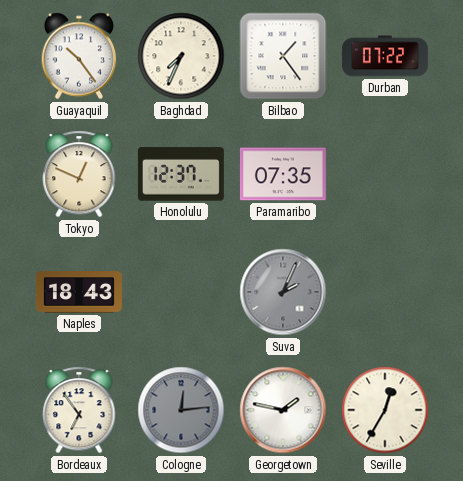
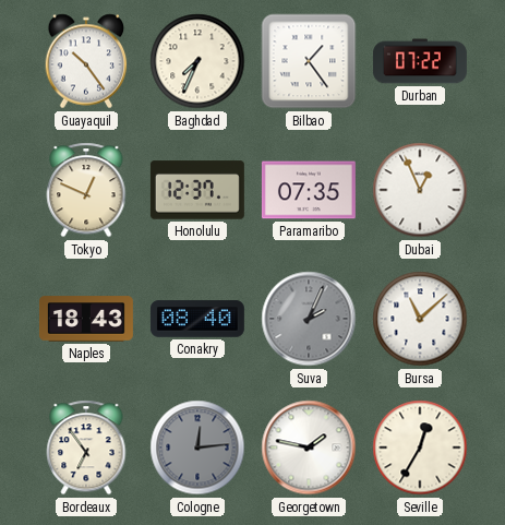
Dubai: none -> 12:56
Conakry: none -> 08:40
Bursa: none -> 11:08
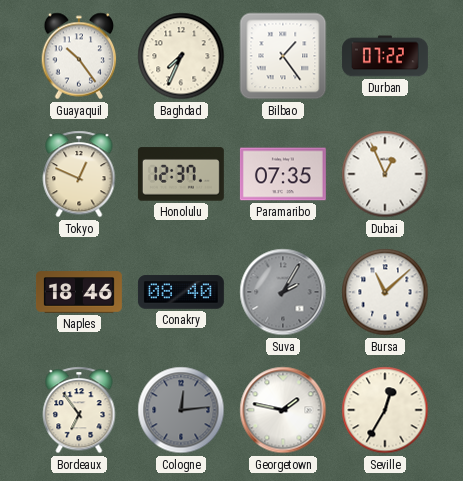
Naples: 18:43 -> 18:46
Suva: 2:04 -> 2:05
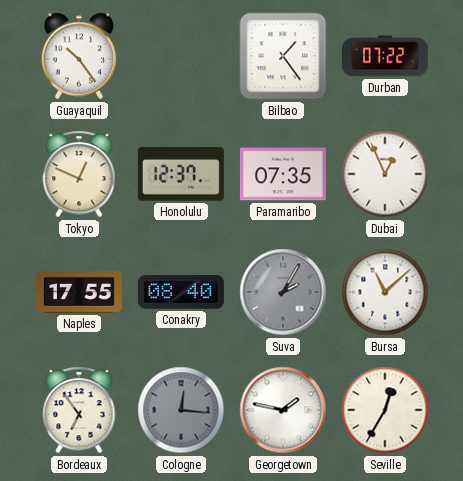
Baghdad: 7:34 -> none
Naples: 18:46 -> 17:55
Cologne: 12:14 -> 12:16
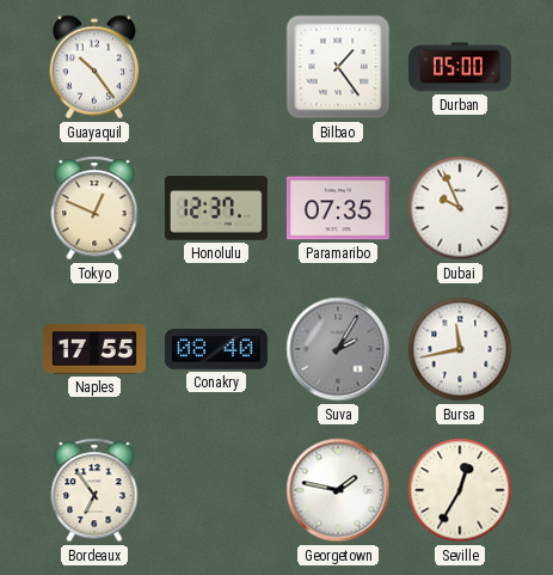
Durban: 07:22 -> 05:00
Dubai: 12:56 -> 9:56
Bursa: 11:08 -> 11:43
Cologne: 12:16 -> none
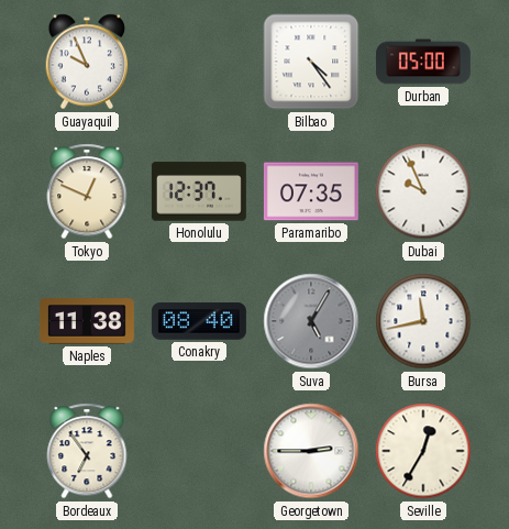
Guayaquil: 10:24 -> 9:56
Bilbao: 1:24 -> 4:24
Naples: 17:55 -> 11:38
Suva: 2:05 -> 5:05
Georgetown: 1:47 -> 2:45
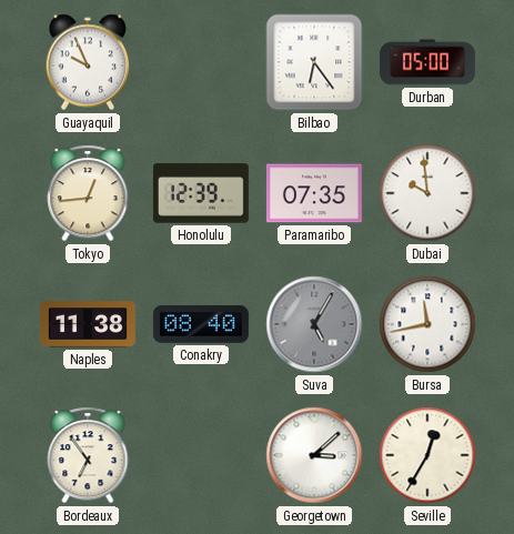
Bilbao: 4:24 -> 6:24
Tokyo: 12:49 -> 12:44
Honolulu: 12:37 -> 12:39
Dubai: 9:56 -> 9:59
Georgetown: 2:45 -> 3:08
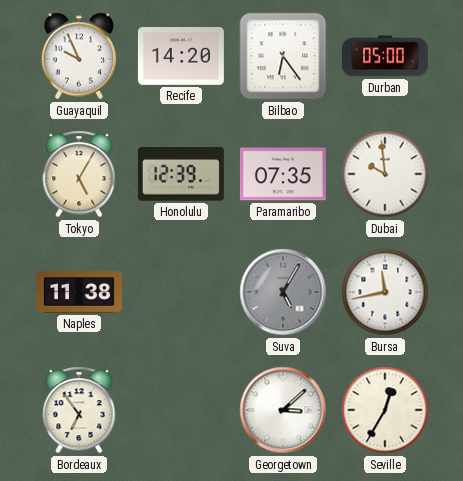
Recife: none -> 14:20
Tokyo: 12:44 -> 5:05
Conakry: 08:40 -> none
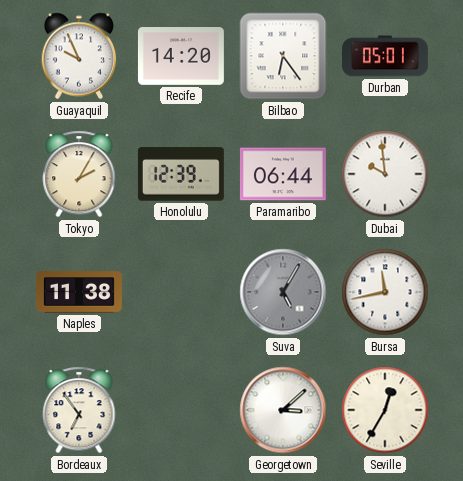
Durban: 05:00 -> 05:01
Tokyo: 5:05 -> 2:05
Paramaribo: 07:35 -> 06:44
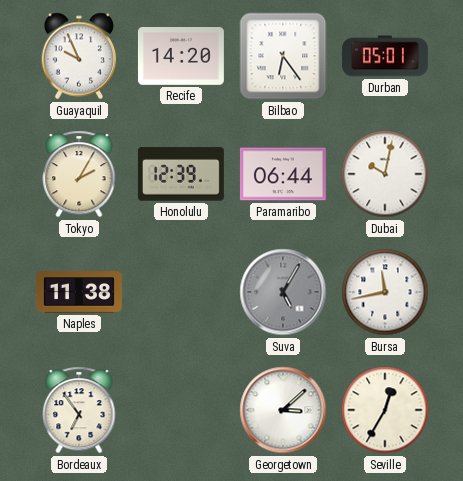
Dubai: 9:59 -> 10:02
